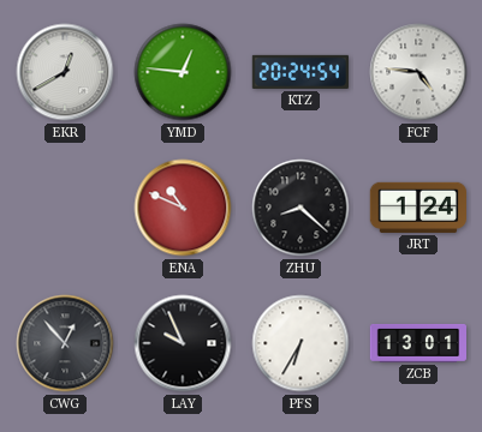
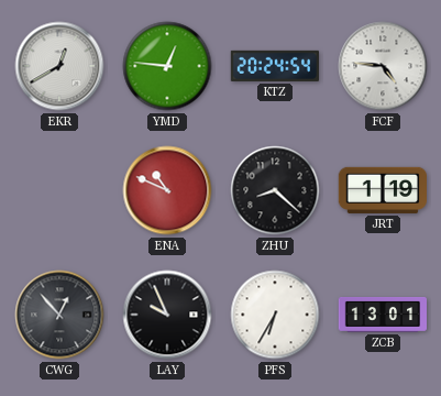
JRT: 1:24 -> 1:19
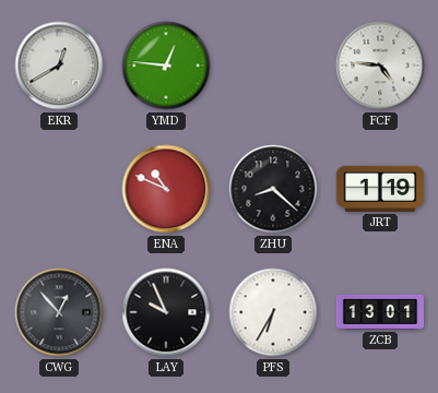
KTZ: 20:24 -> none
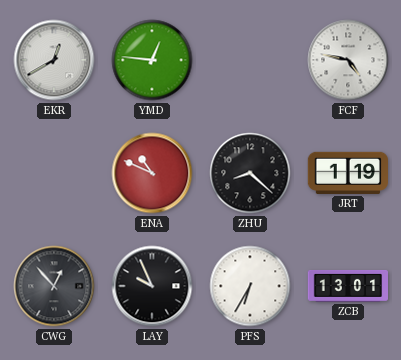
FCF: 4:46 -> 4:47
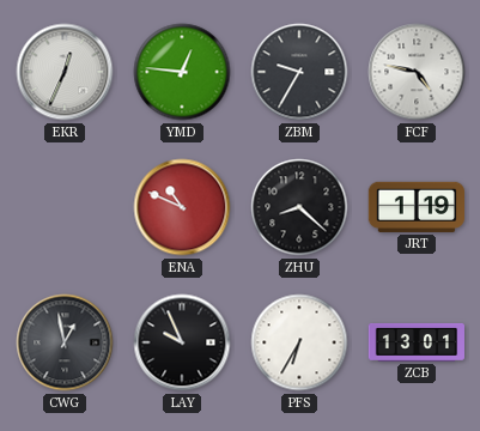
EKR: 12:40 -> 12:34
ZBM: none -> 9:35
CWG: 12:53 -> 12:58
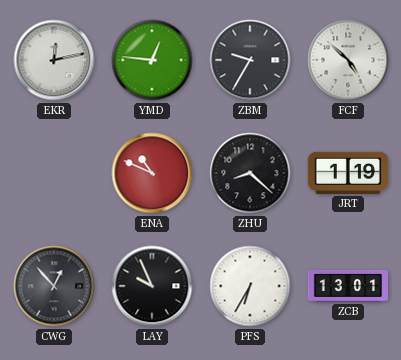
EKR: 12:34 -> 12:13
FCF: 4:47 -> 4:52
CWG: 12:58 -> 12:53
